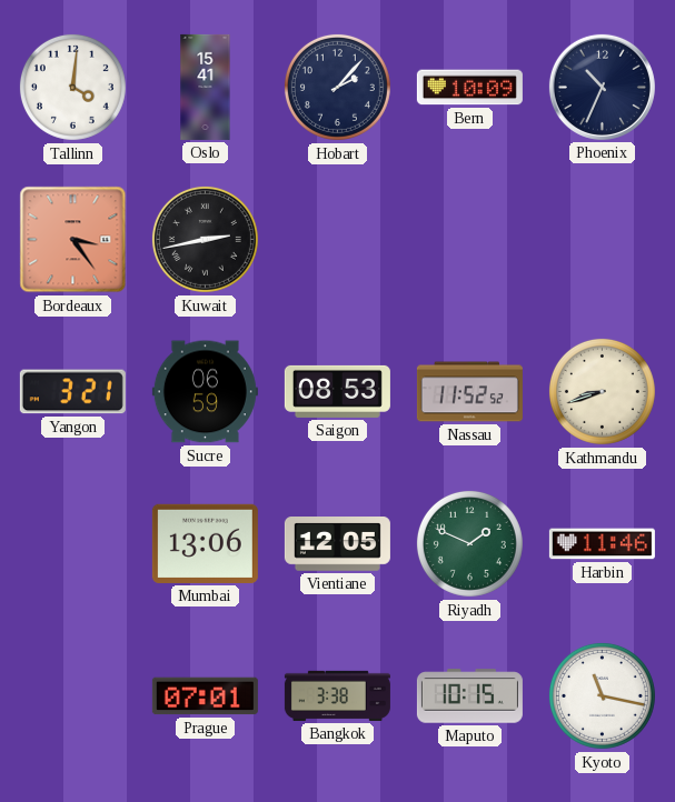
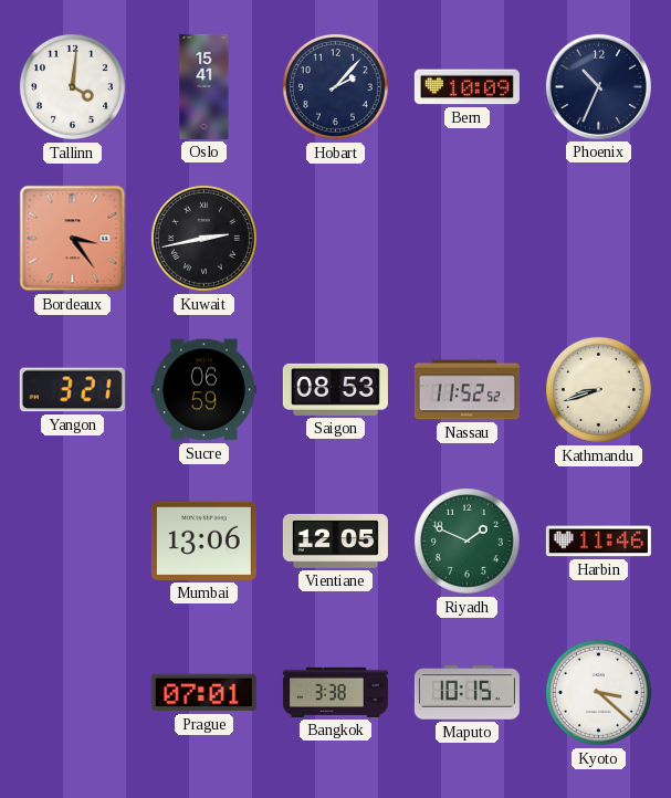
Kyoto: 11:17 -> 3:22
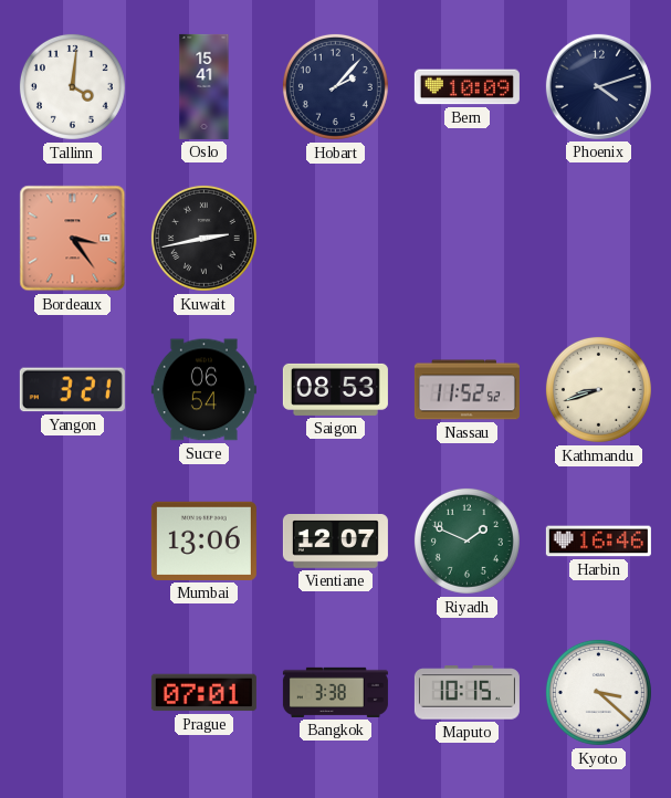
Phoenix: 10:34 -> 4:12
Sucre: 06:59 -> 06:54
Vientiane: 12:05 -> 12:07
Harbin: 11:46 -> 16:46
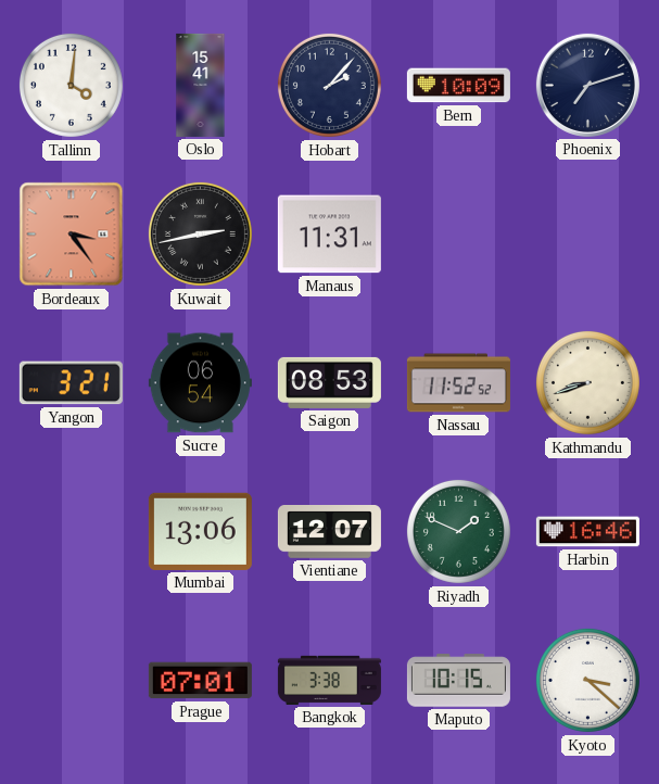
Phoenix: 4:12 -> 7:12
Manaus: none -> 11:31
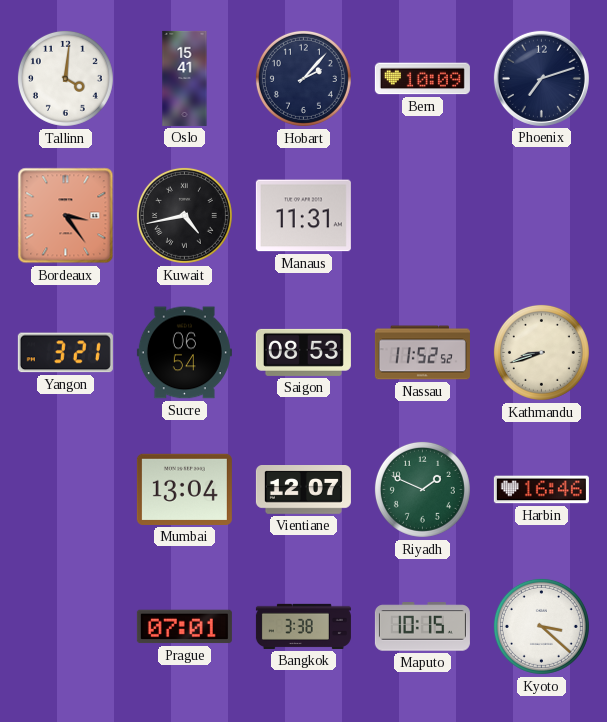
Kuwait: 2:43 -> 4:43
Mumbai: 13:06 -> 13:04
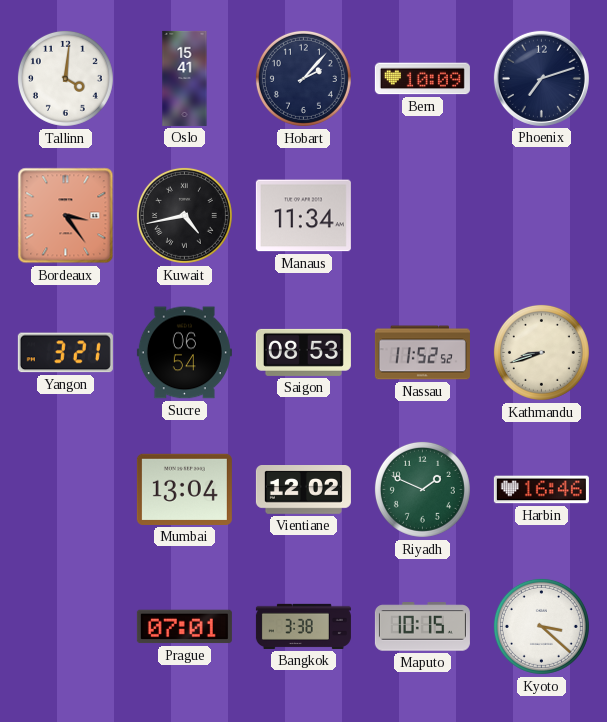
Manaus: 11:31 -> 11:34
Vientiane: 12:07 -> 12:02
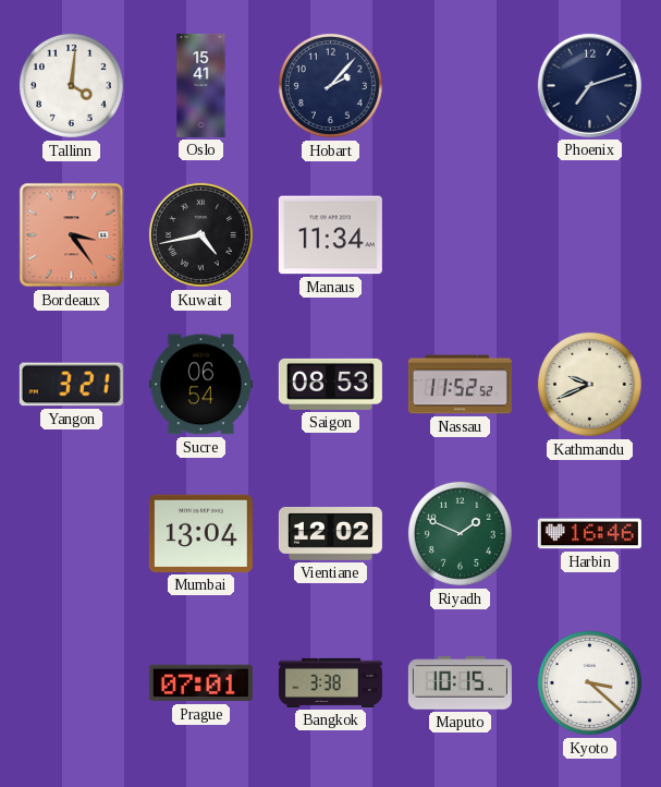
Bern: 10:09 -> none
Kathmandu: 8:42 -> 9:41
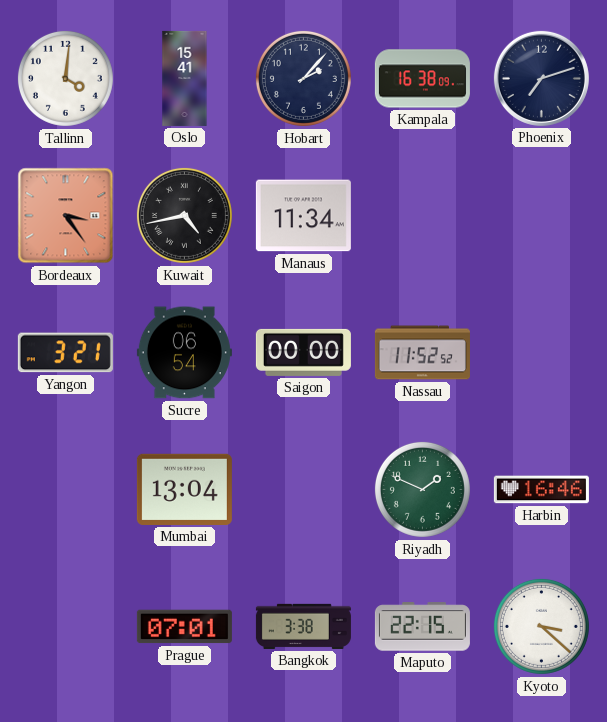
Kampala: none -> 16:38
Saigon: 08:53 -> 00:00
Kathmandu: 9:41 -> none
Vientiane: 12:02 -> none
Maputo: 10:15 -> 22:15
